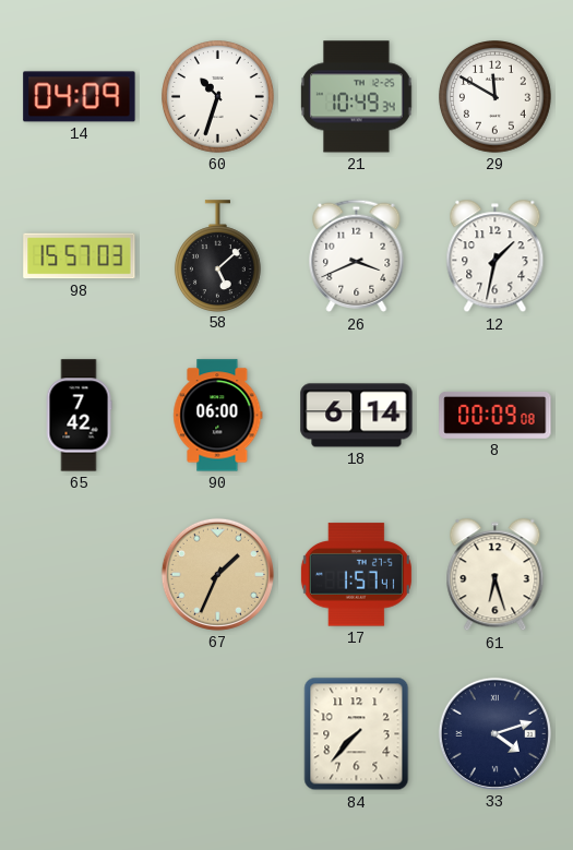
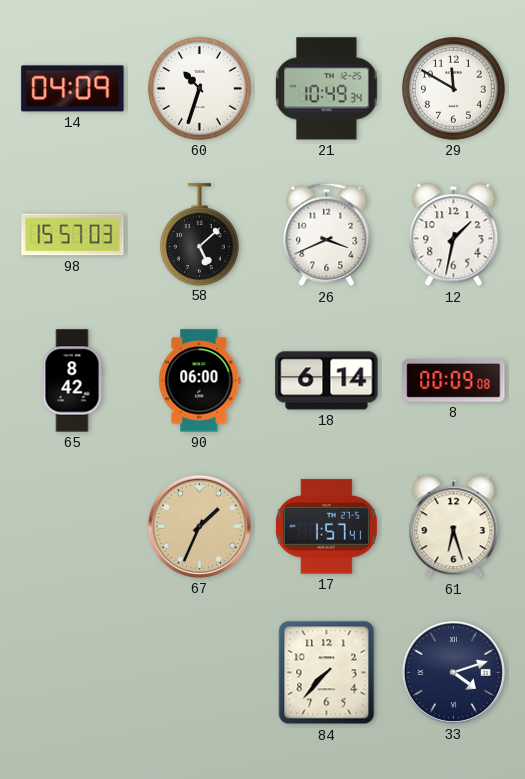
65: 7:42 -> 8:42
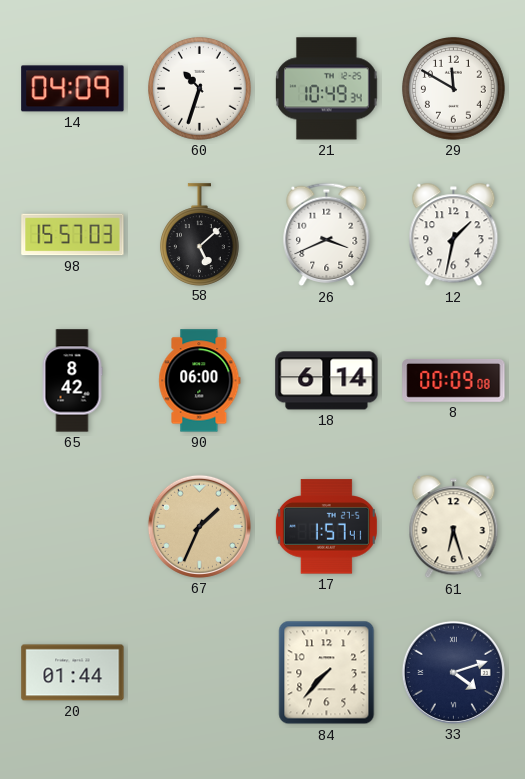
20: none -> 01:44
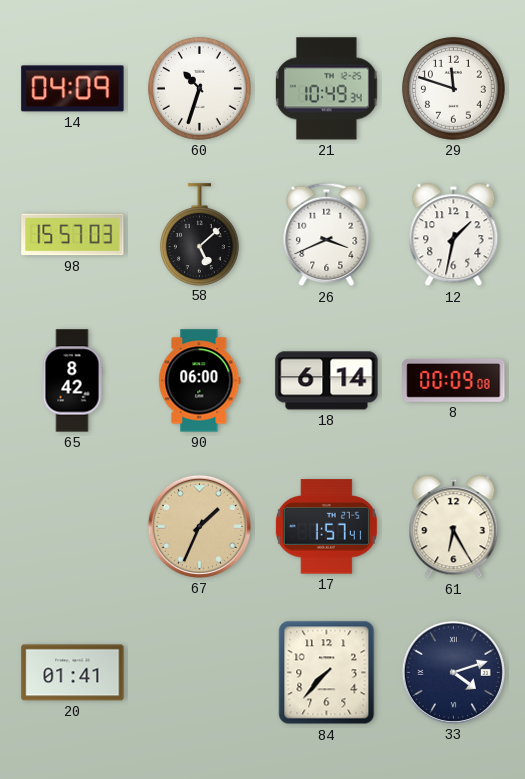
29: 11:50 -> 11:48
61: 6:27 -> 6:25
20: 01:44 -> 01:41
